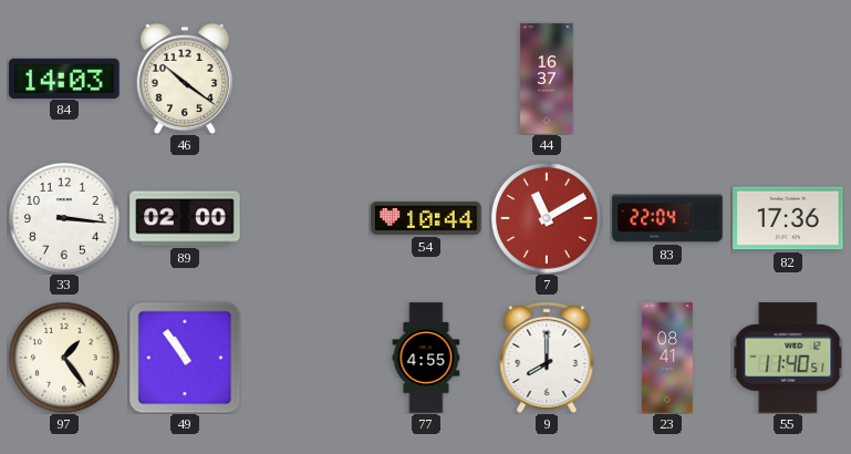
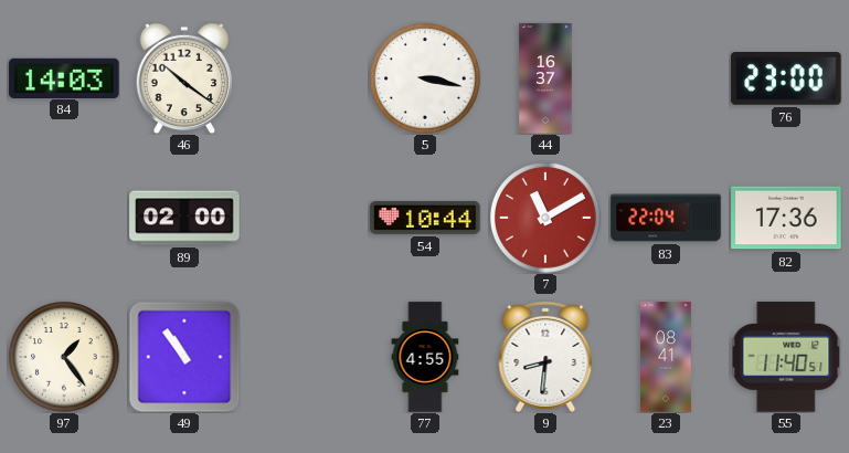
5: none -> 3:17
76: none -> 23:00
33: 3:16 -> none
9: 8:00 -> 8:31
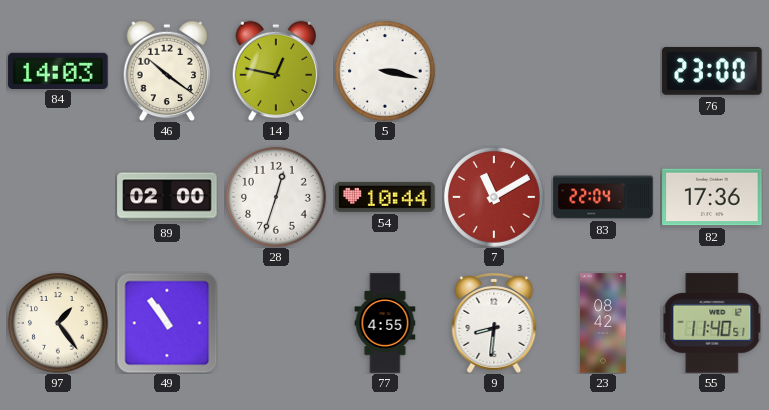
14: none -> 12:47
44: 16:37 -> none
28: none -> 12:33
23: 08:41 -> 08:42
